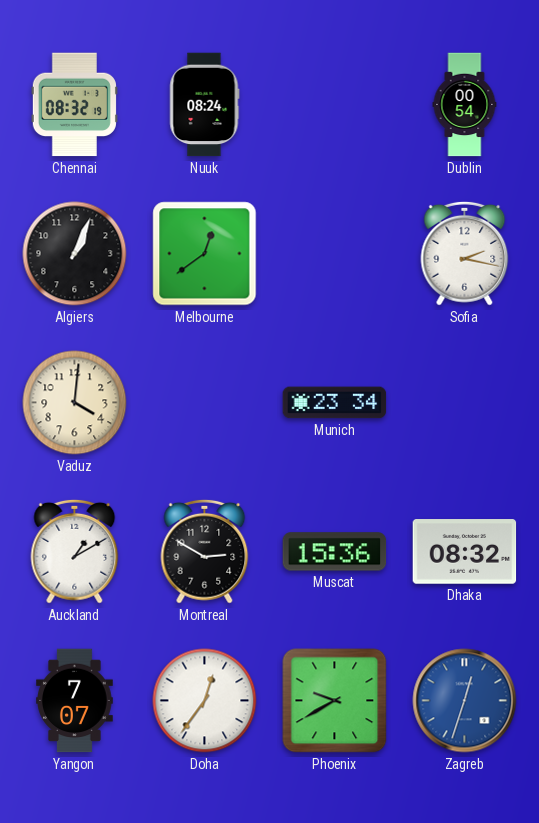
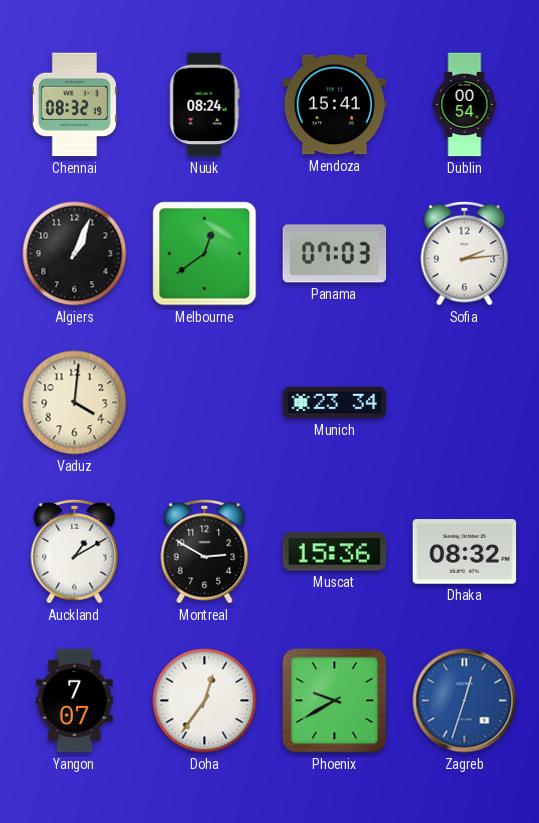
Mendoza: none -> 15:41
Panama: none -> 07:03
Sofia: 2:17 -> 2:14
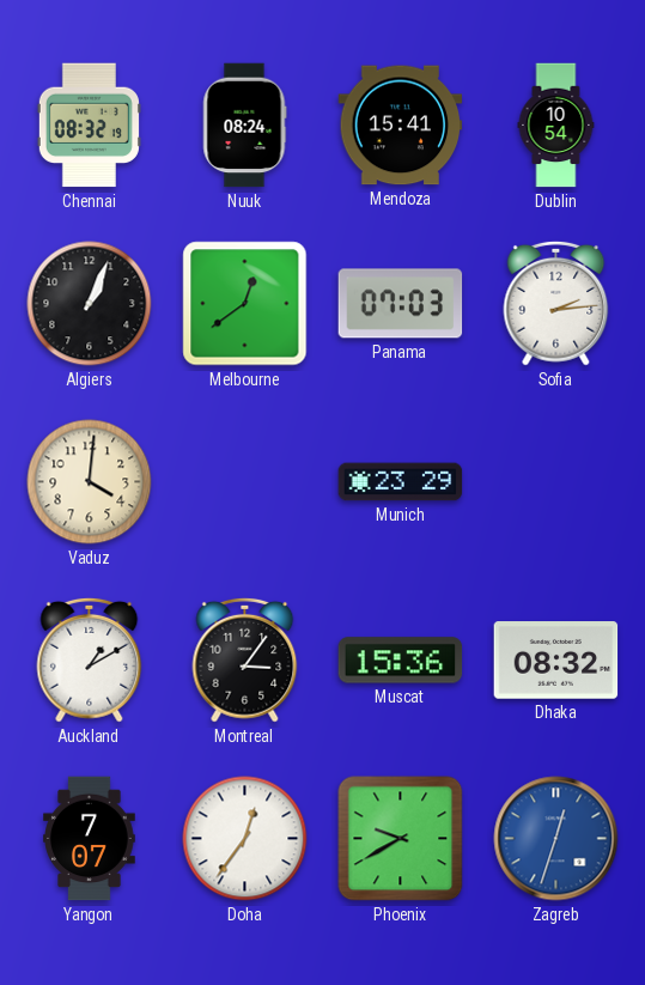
Dublin: 00:54 -> 10:54
Munich: 23:34 -> 23:29
Montreal: 2:50 -> 3:06
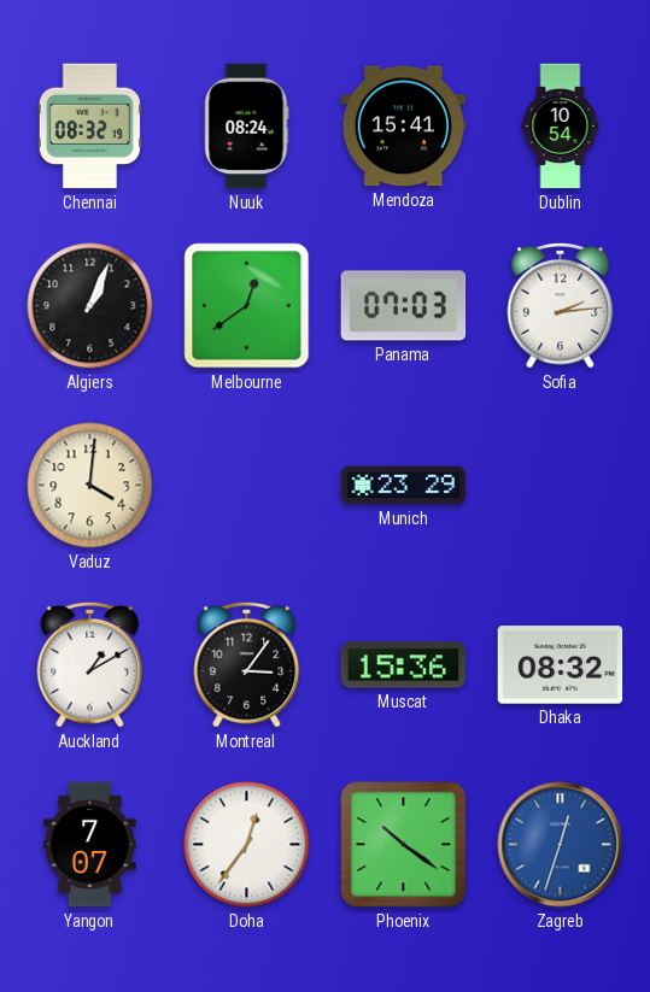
Phoenix: 9:40 -> 10:21
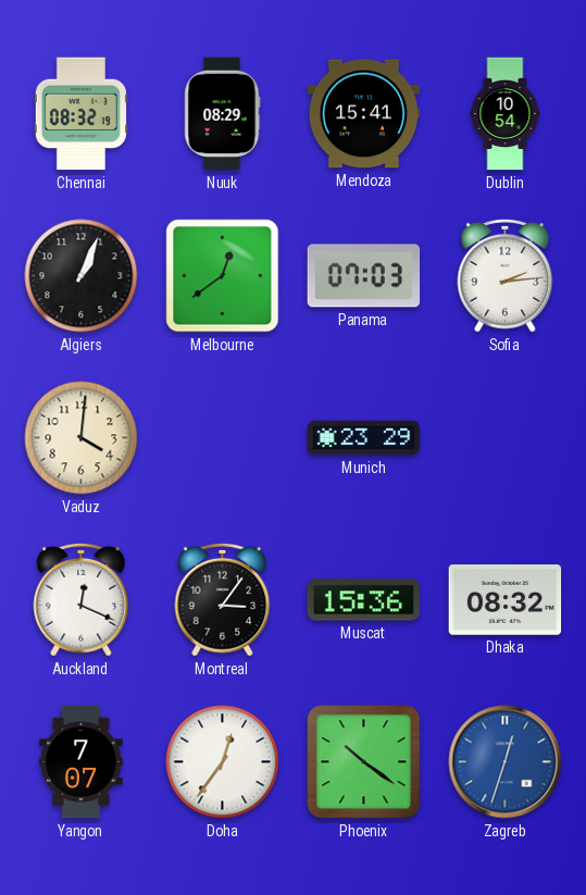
Nuuk: 08:24 -> 08:29
Auckland: 1:10 -> 12:19
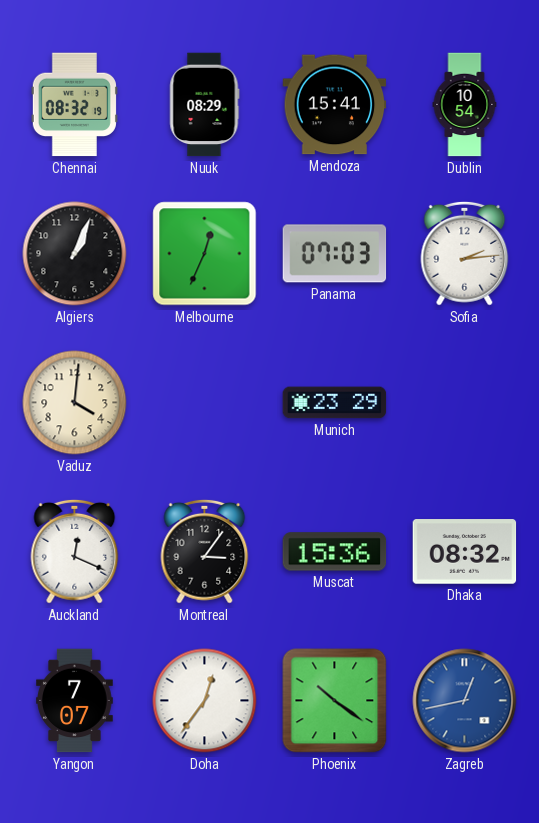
Melbourne: 12:39 -> 12:34
Zagreb: 12:33 -> 12:43
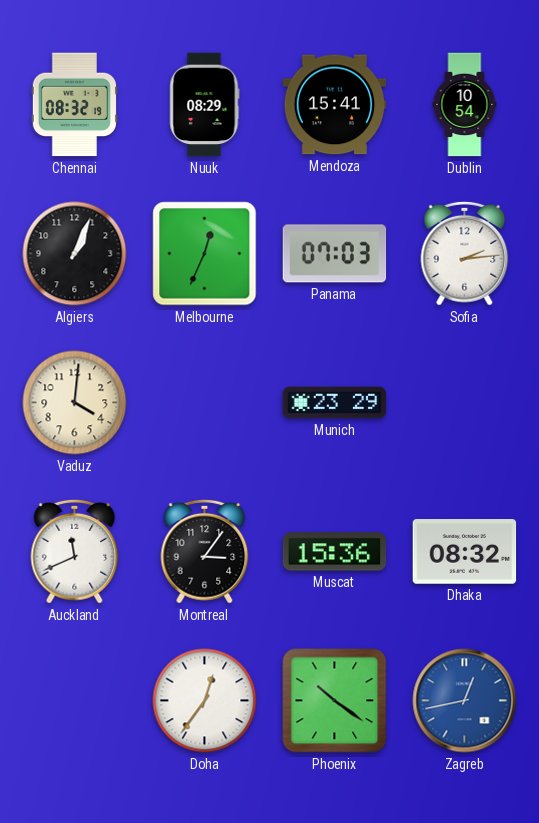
Auckland: 12:19 -> 11:41
Yangon: 7:07 -> none
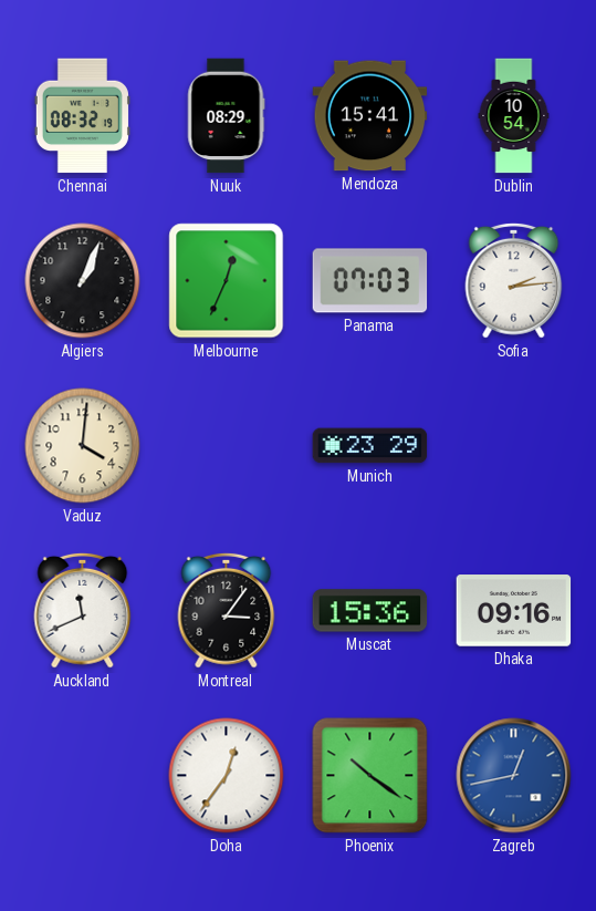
Dhaka: 08:32 -> 09:16
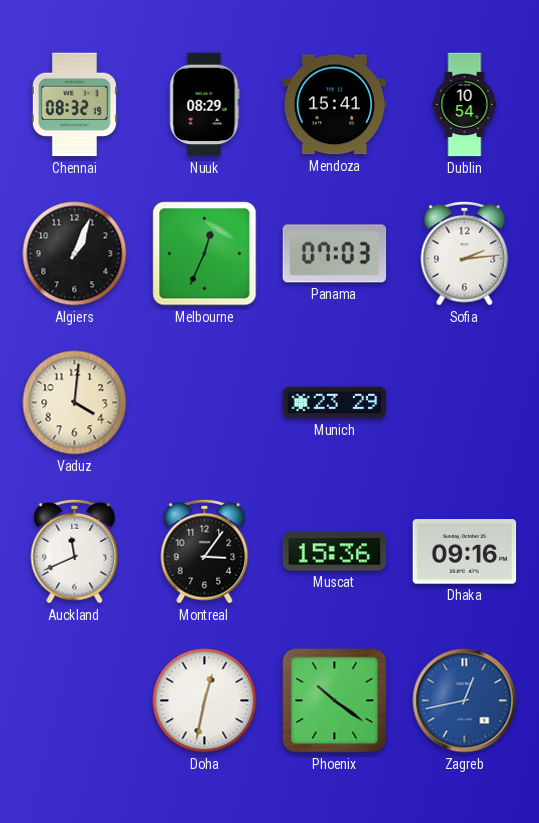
Doha: 12:36 -> 12:32
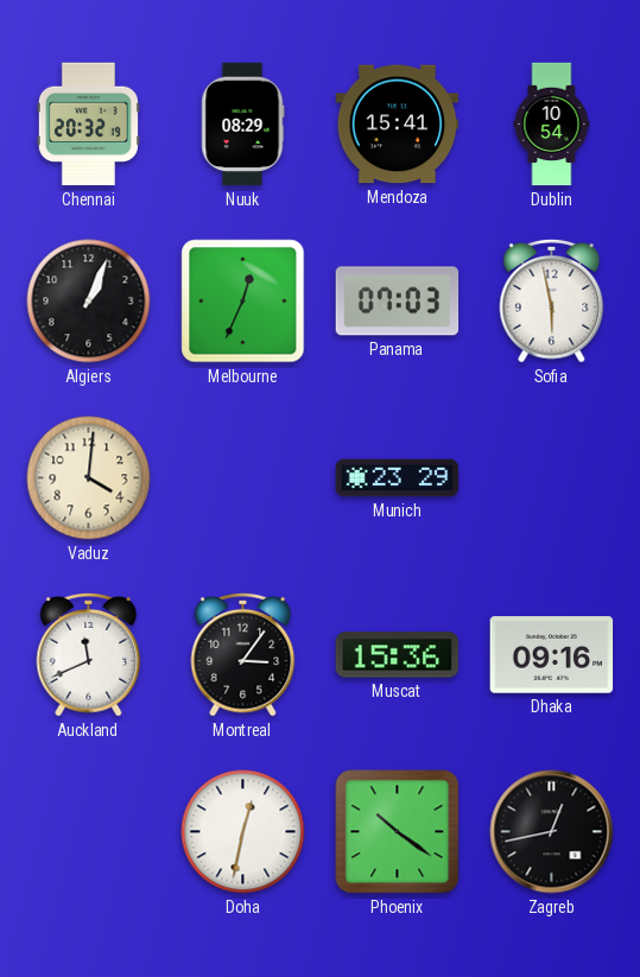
Chennai: 08:32 -> 20:32
Sofia: 2:14 -> 5:58
Zagreb dial: blue -> black
